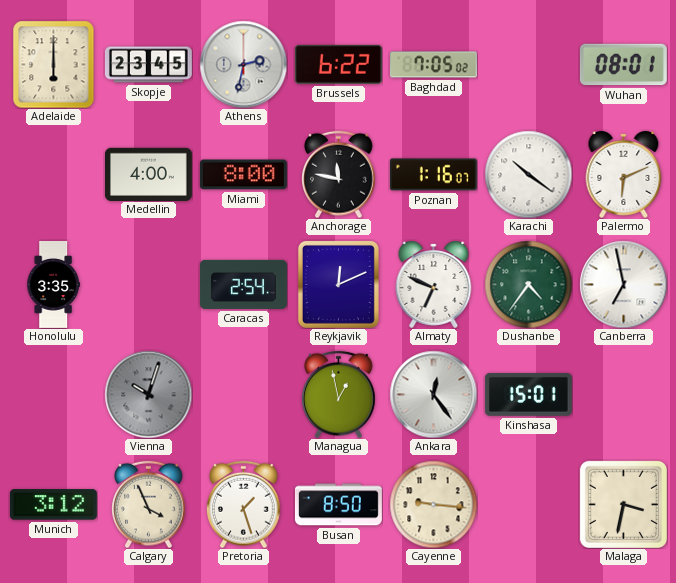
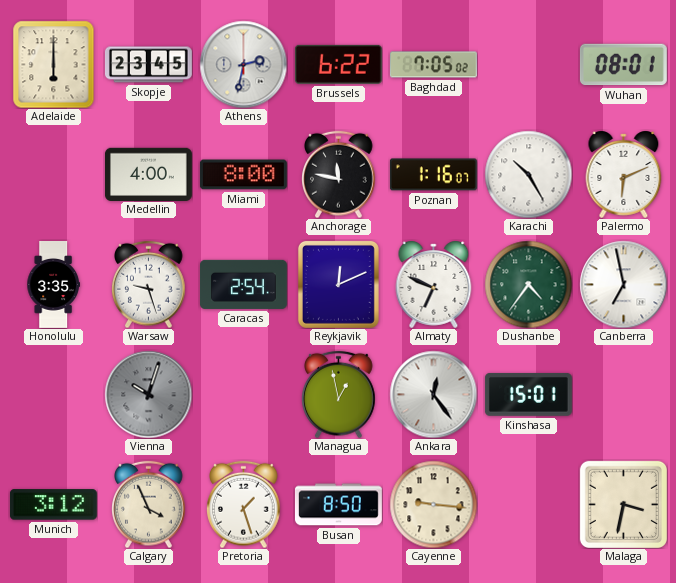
Karachi: 10:21 -> 10:25
Warsaw: none -> 9:27
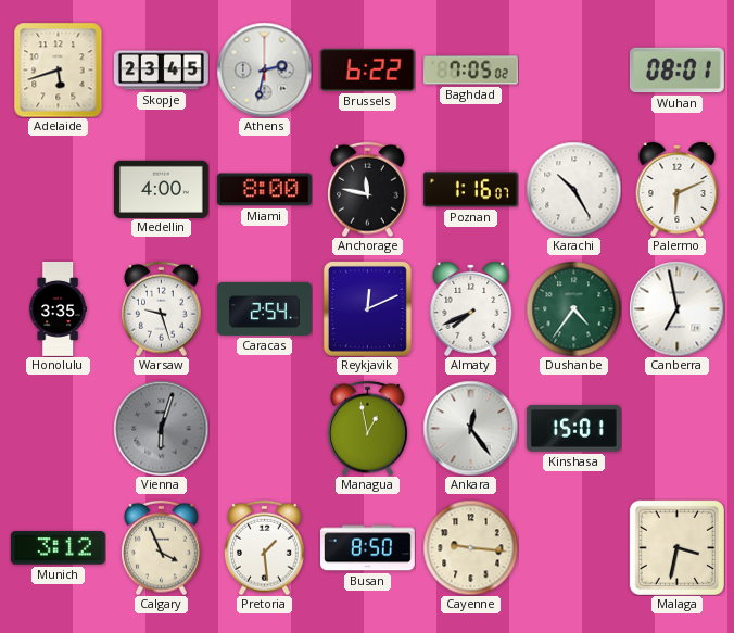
Adelaide: 6:00 -> 5:42
Almaty: 6:49 -> 7:41
Vienna: 10:03 -> 6:03
Pretoria: 1:27 -> 1:29
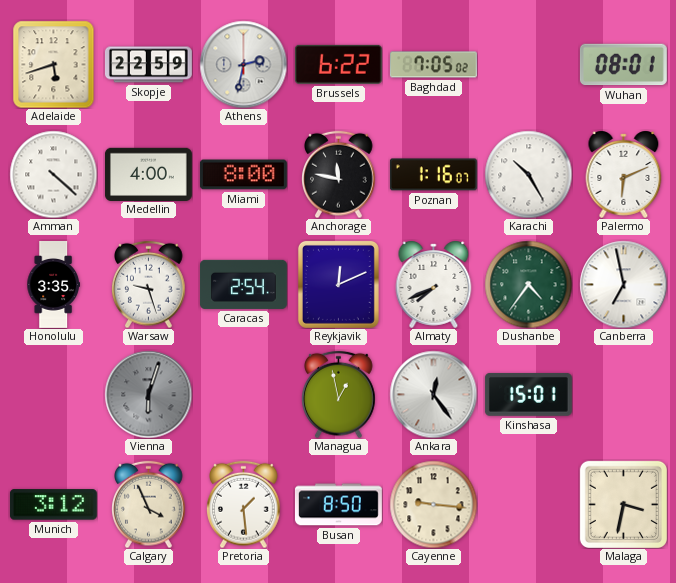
Skopje: 23:45 -> 22:59
Amman: none -> 4:22
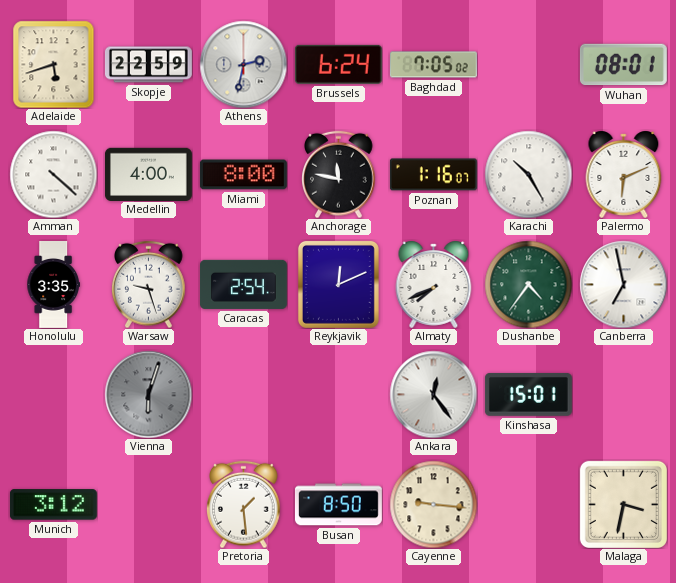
Brussels: 6:22 -> 6:24
Managua: 12:58 -> none
Calgary: 3:56 -> none
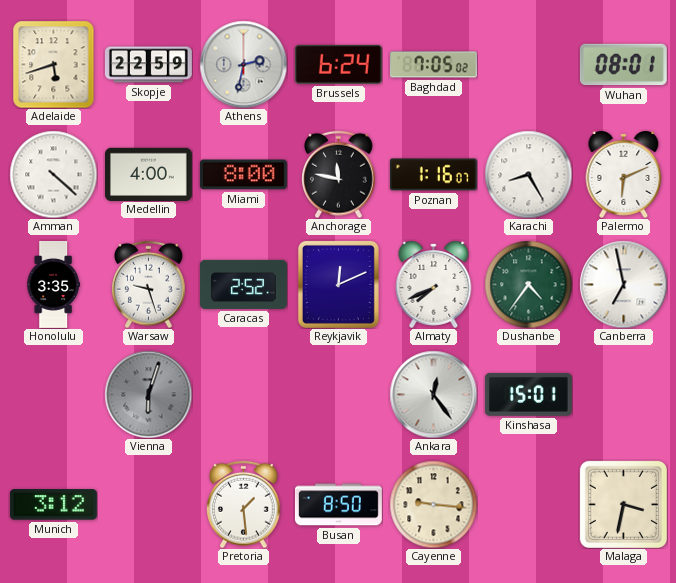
Karachi: 10:25 -> 8:25
Caracas: 2:54 -> 2:52
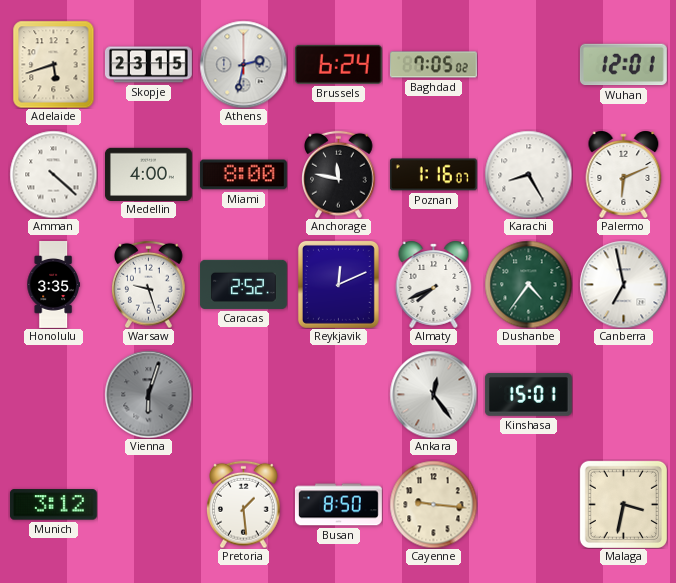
Skopje: 22:59 -> 23:15
Wuhan: 08:01 -> 12:01
